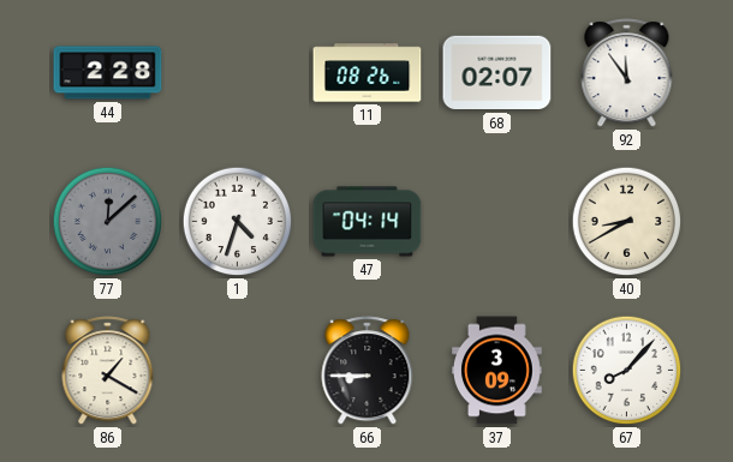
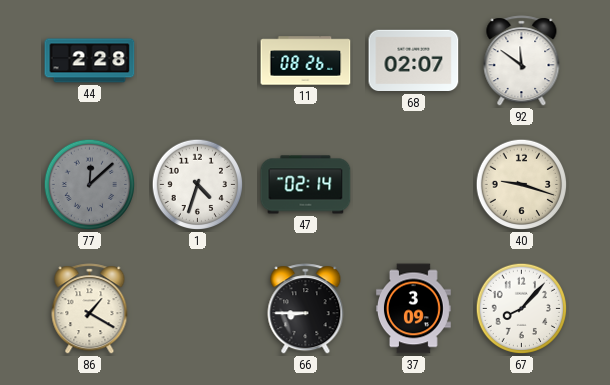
92: 11:54 -> 11:51
47: 04:14 -> 02:14
40: 8:40 -> 9:18
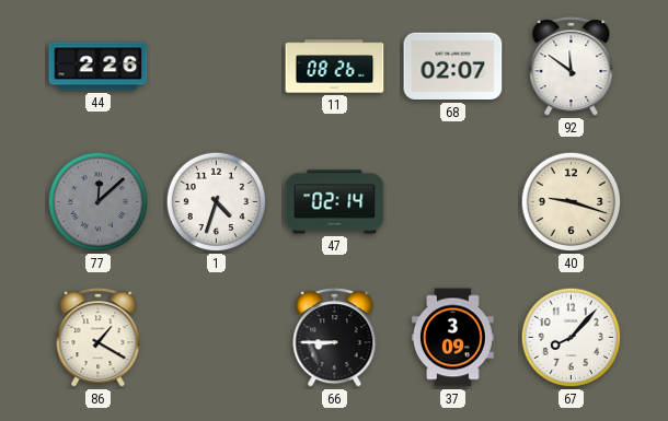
44: 2:28 -> 2:26
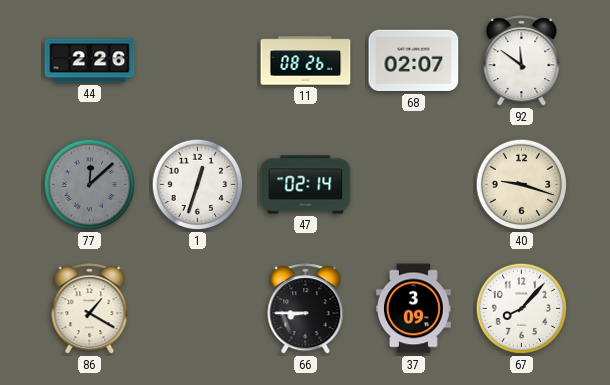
1: 4:33 -> 12:33
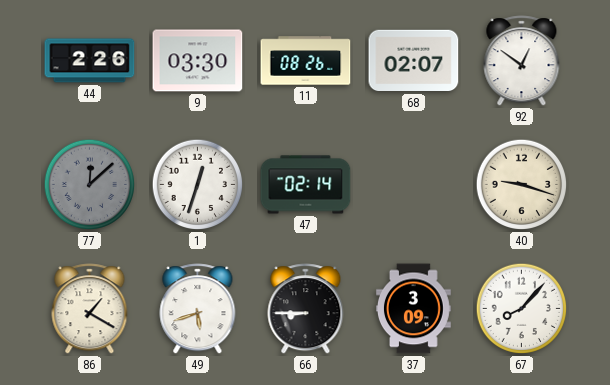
9: none -> 03:30
92: 11:51 -> 12:51
49: none -> 5:42
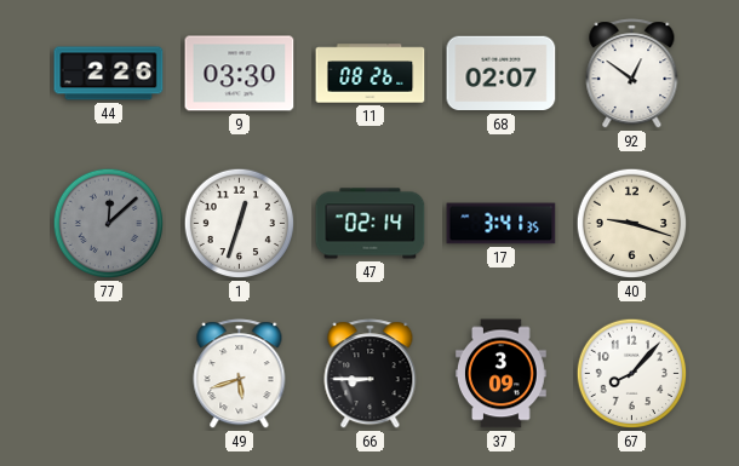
17: none -> 3:41
86: 1:20 -> none
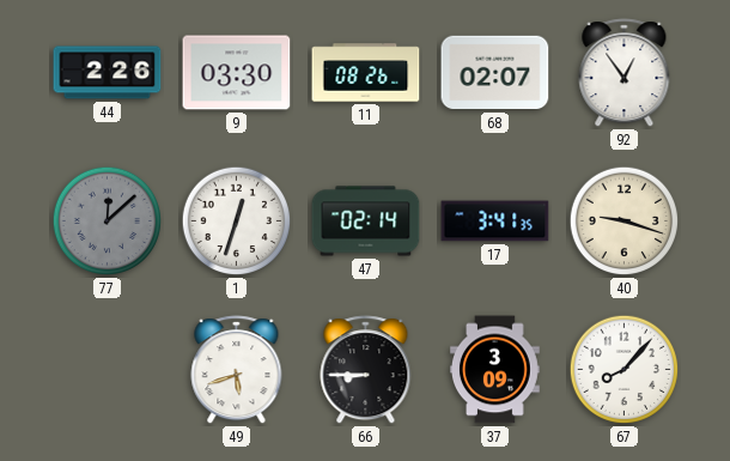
92: 12:51 -> 12:54
